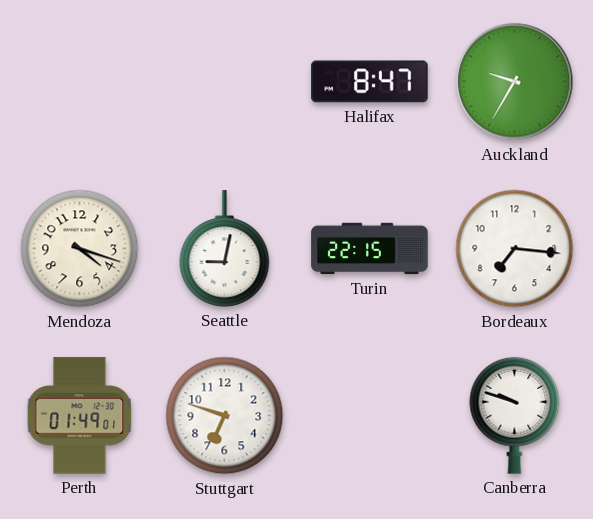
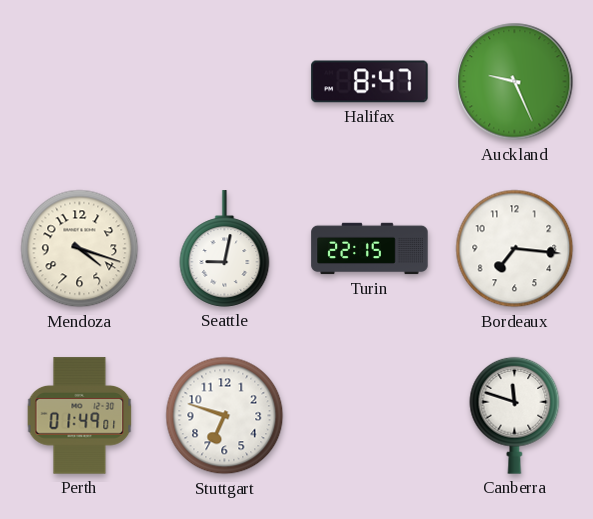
Auckland: 9:35 -> 9:26
Canberra: 9:48 -> 11:48
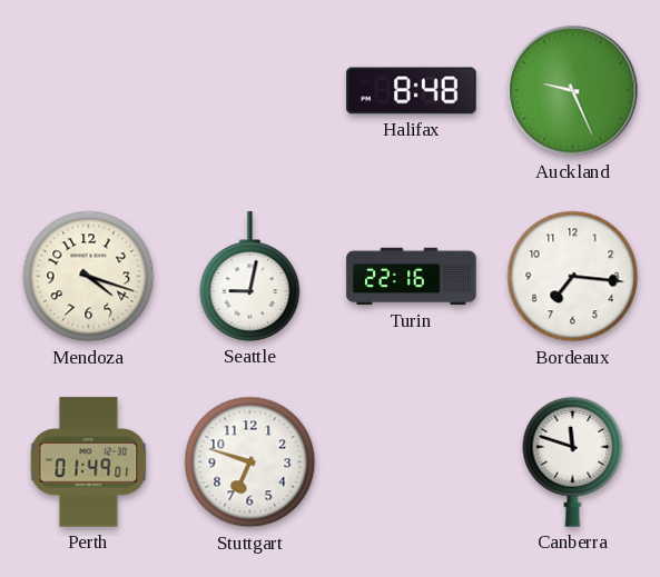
Halifax: 8:47 -> 8:48
Turin: 22:15 -> 22:16
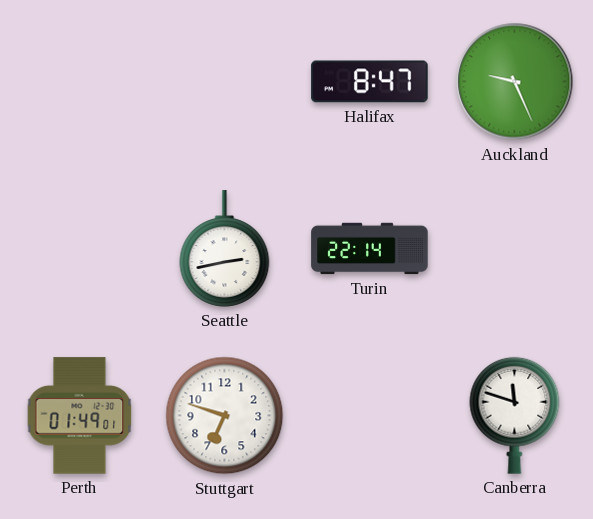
Halifax: 8:48 -> 8:47
Mendoza: 4:18 -> none
Seattle: 9:02 -> 2:43
Turin: 22:16 -> 22:14
Bordeaux: 7:16 -> none
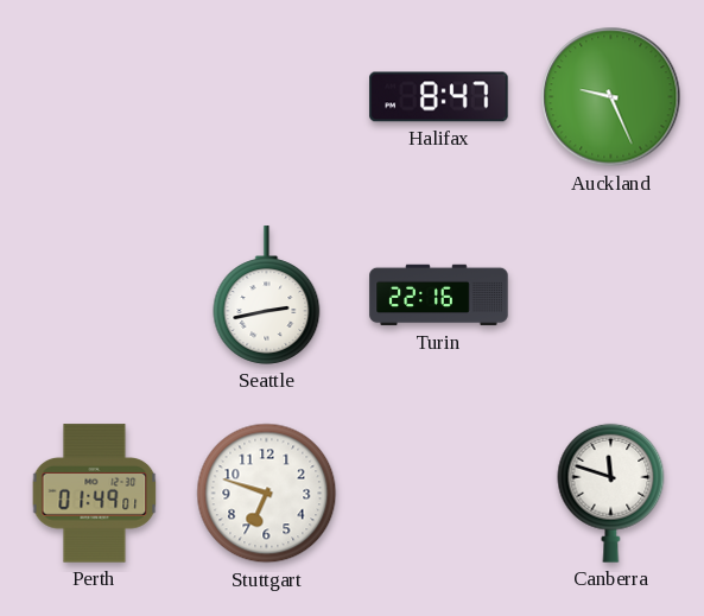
Turin: 22:14 -> 22:16
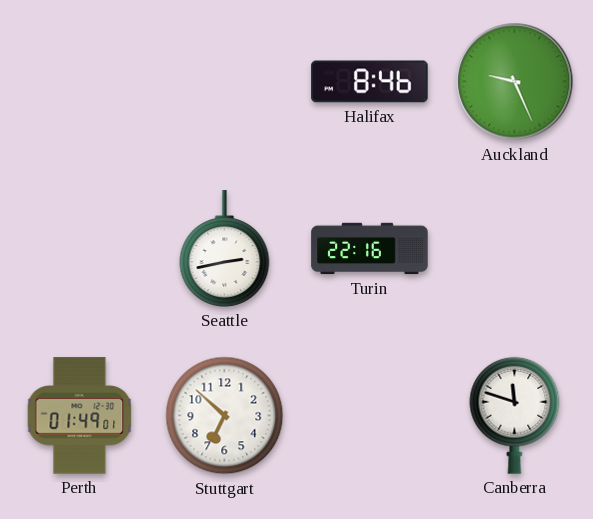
Halifax: 8:47 -> 8:46
Stuttgart: 6:48 -> 6:52
